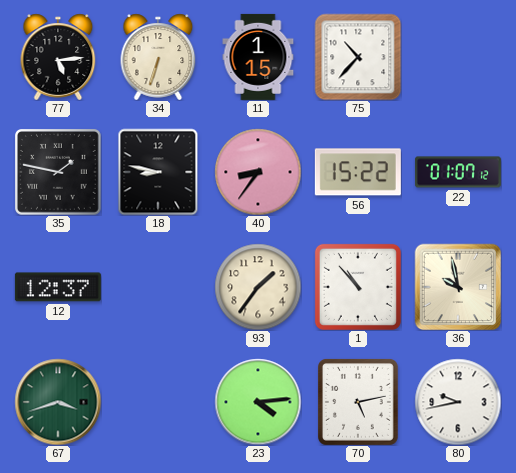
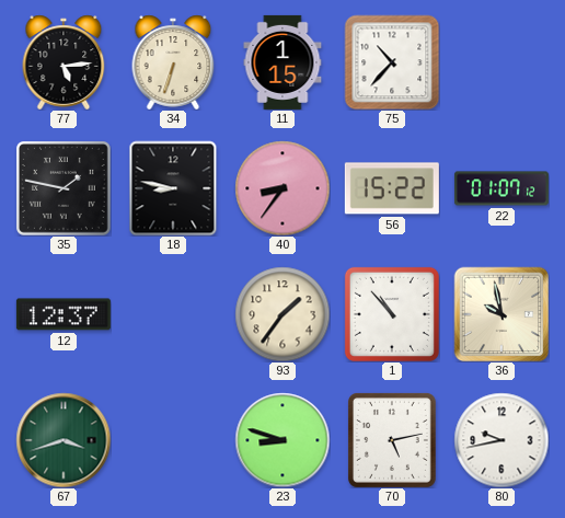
23: 4:14 -> 8:48
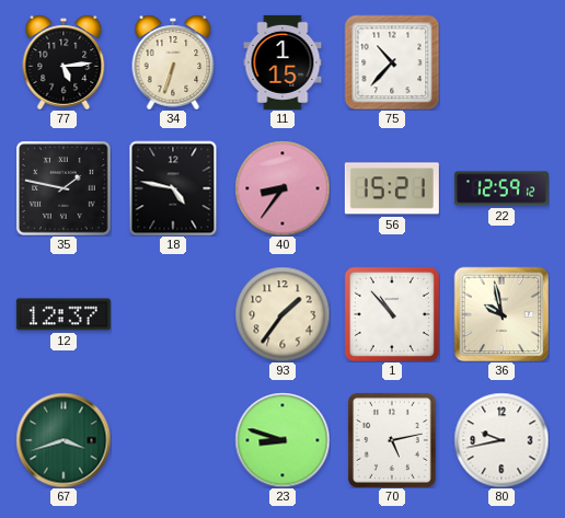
18: 8:47 -> 4:47
56: 15:22 -> 15:21
22: 01:07 -> 12:59
